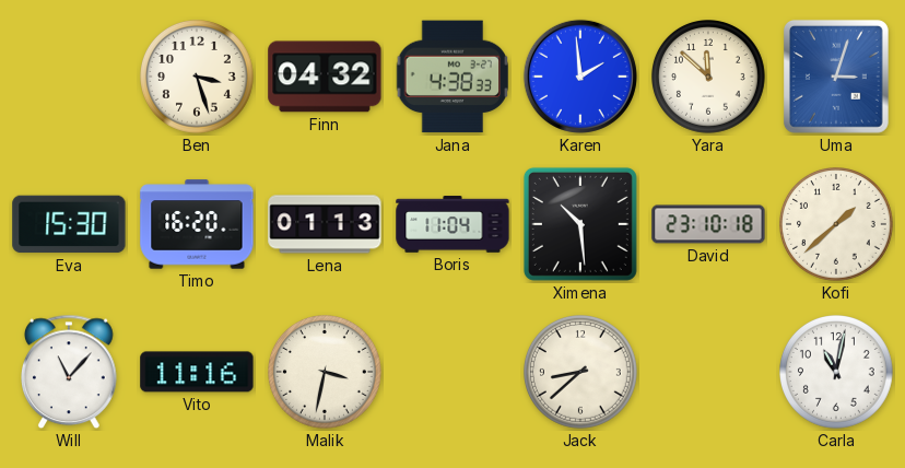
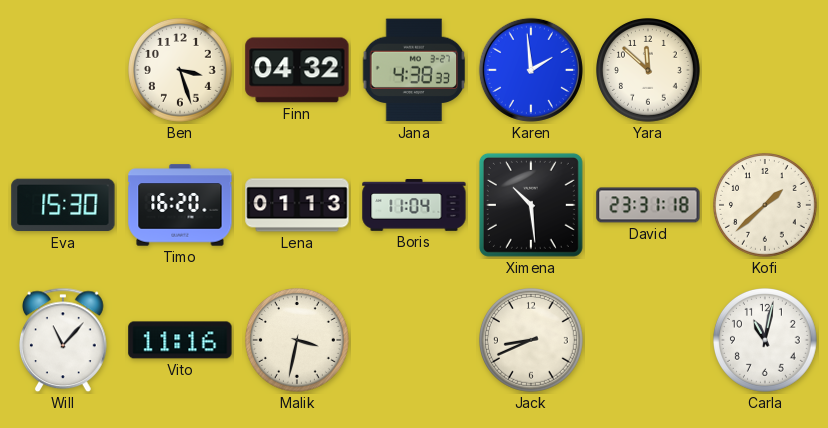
Uma: 3:03 -> none
David: 23:10 -> 23:31
Jack: 8:38 -> 8:41
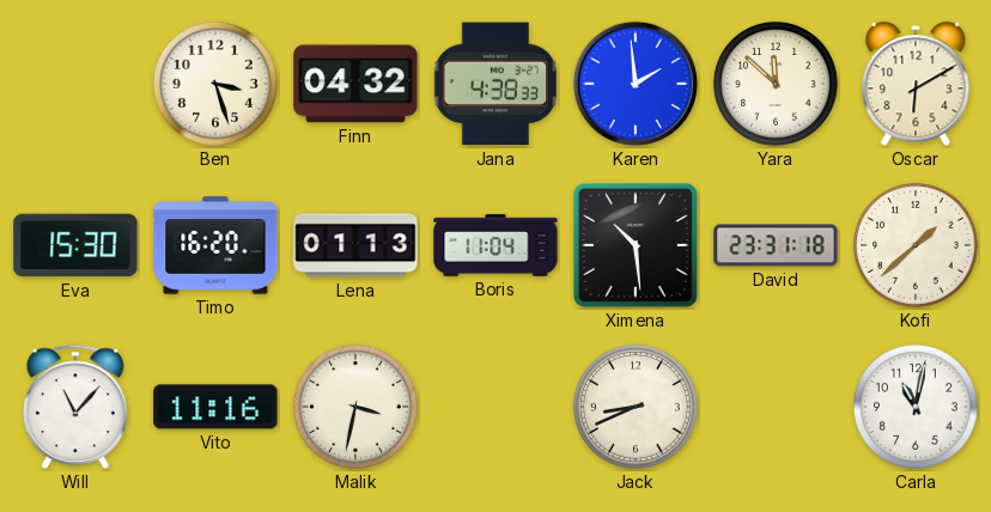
Oscar: none -> 6:10
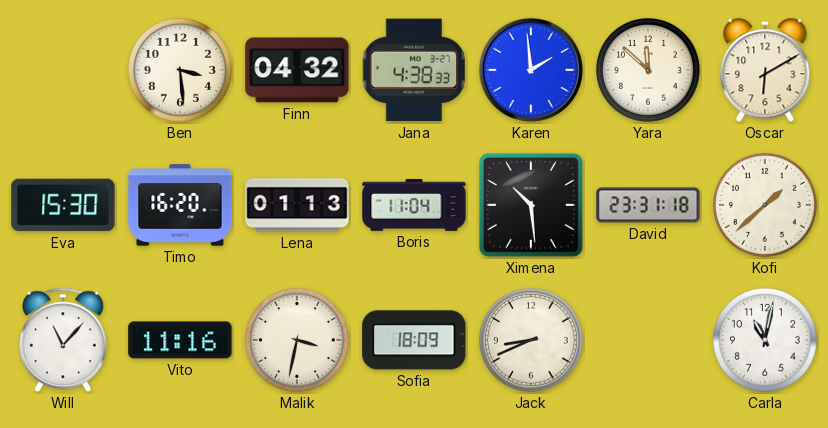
Ben: 3:27 -> 3:29
Sofia: none -> 18:09
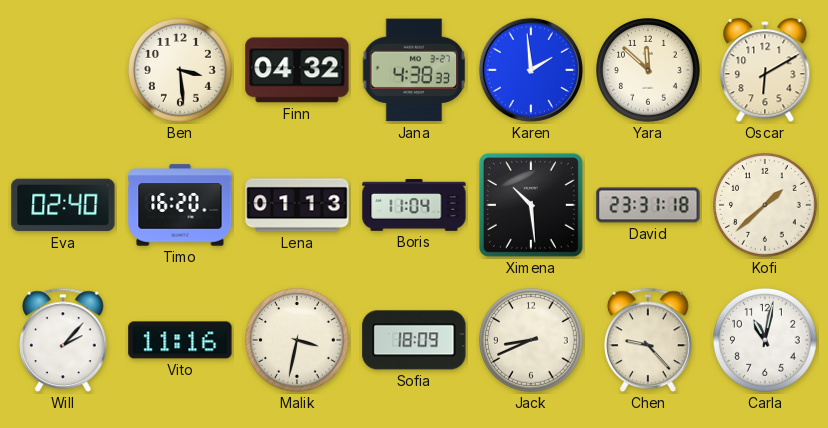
Eva: 15:30 -> 02:40
Will: 11:07 -> 2:07
Chen: none -> 9:23
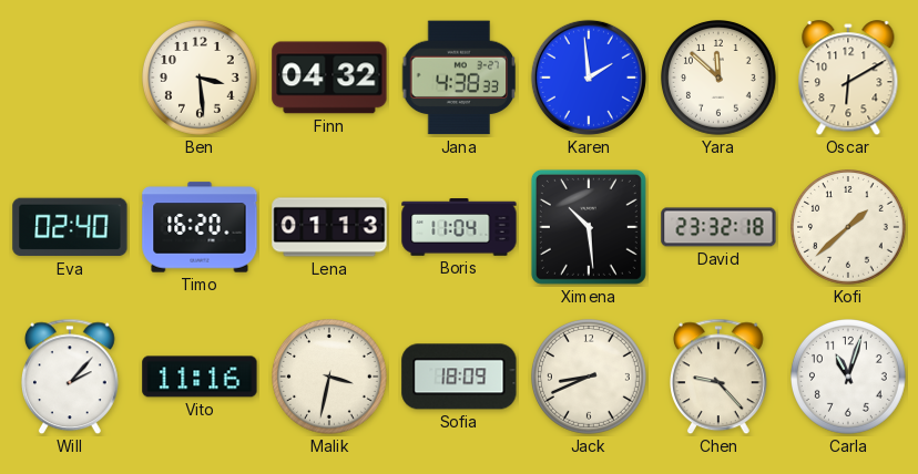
David: 23:31 -> 23:32
Carla: 11:02 -> 11:03
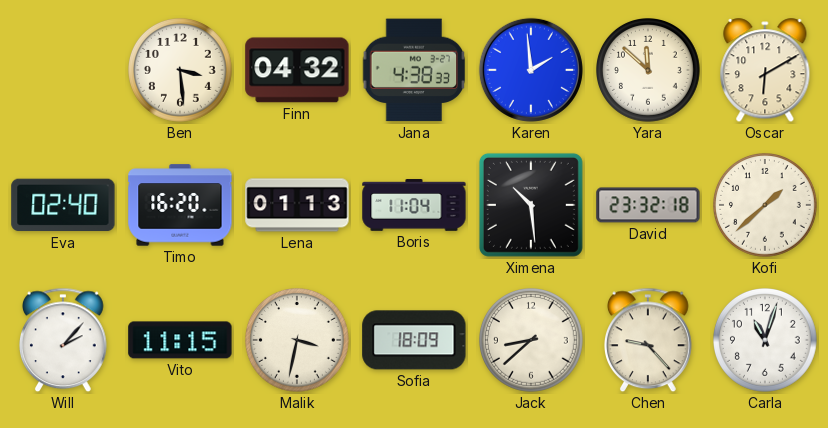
Vito: 11:16 -> 11:15
Jack: 8:41 -> 8:38
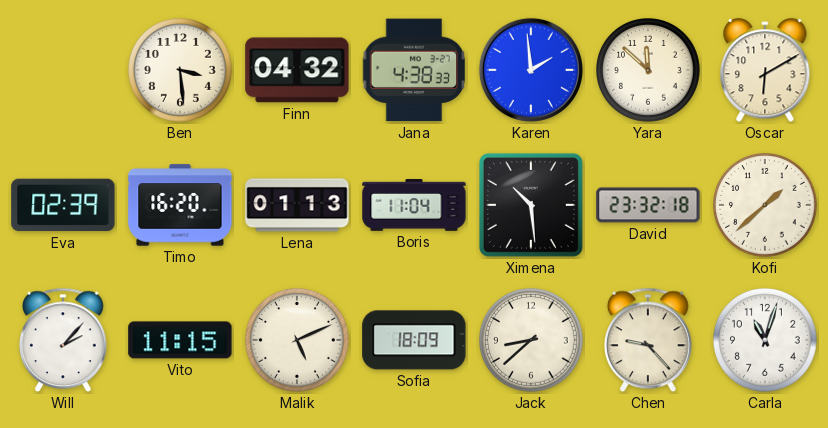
Eva: 02:40 -> 02:39
Malik: 3:32 -> 5:11
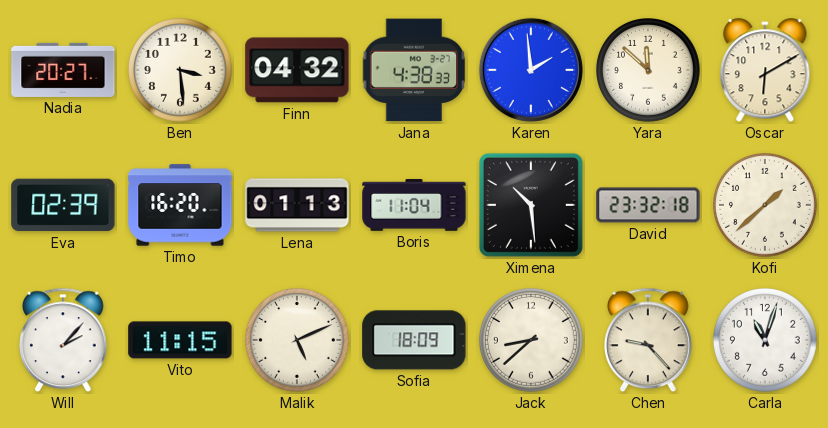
Nadia: none -> 20:27
